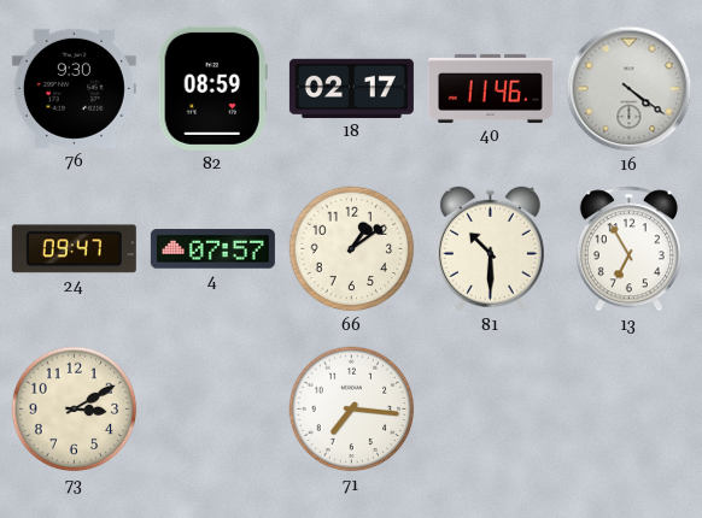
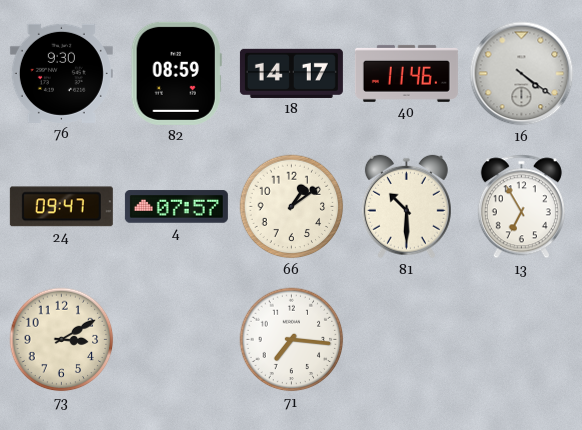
18: 02:17 -> 14:17
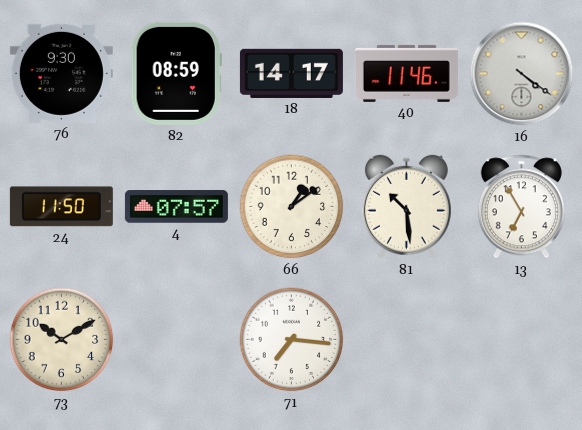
24: 09:47 -> 11:50
81: 10:30 -> 10:29
73: 3:10 -> 10:10
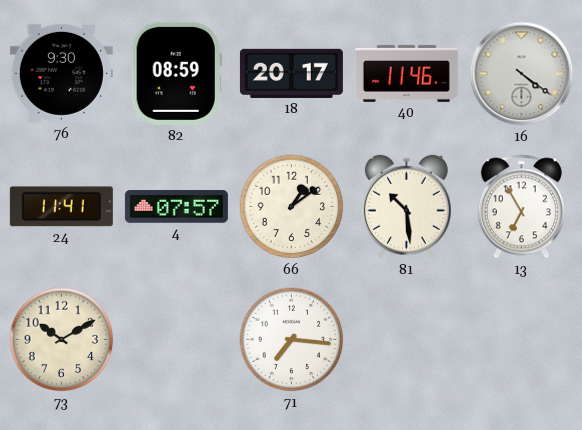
18: 14:17 -> 20:17
24: 11:50 -> 11:41
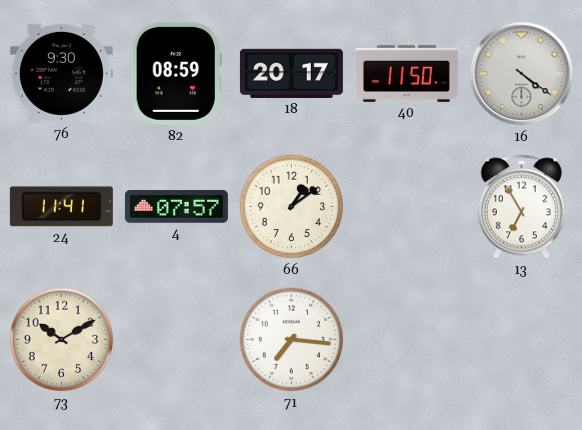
40: 11:46 -> 11:50
81: 10:29 -> none
